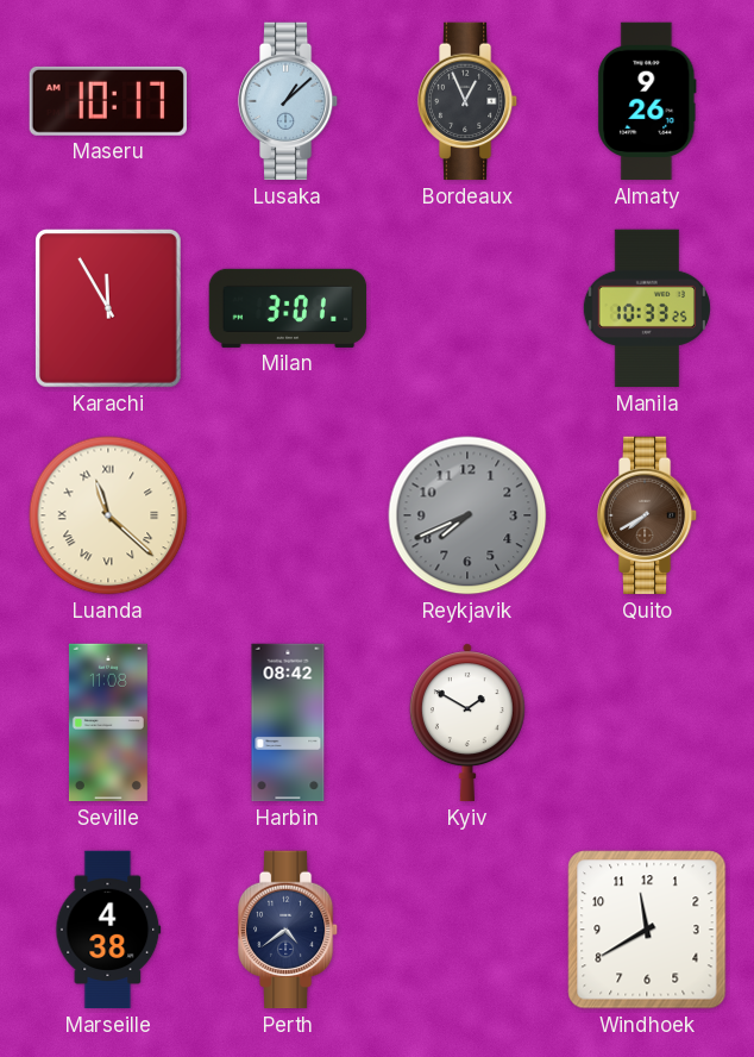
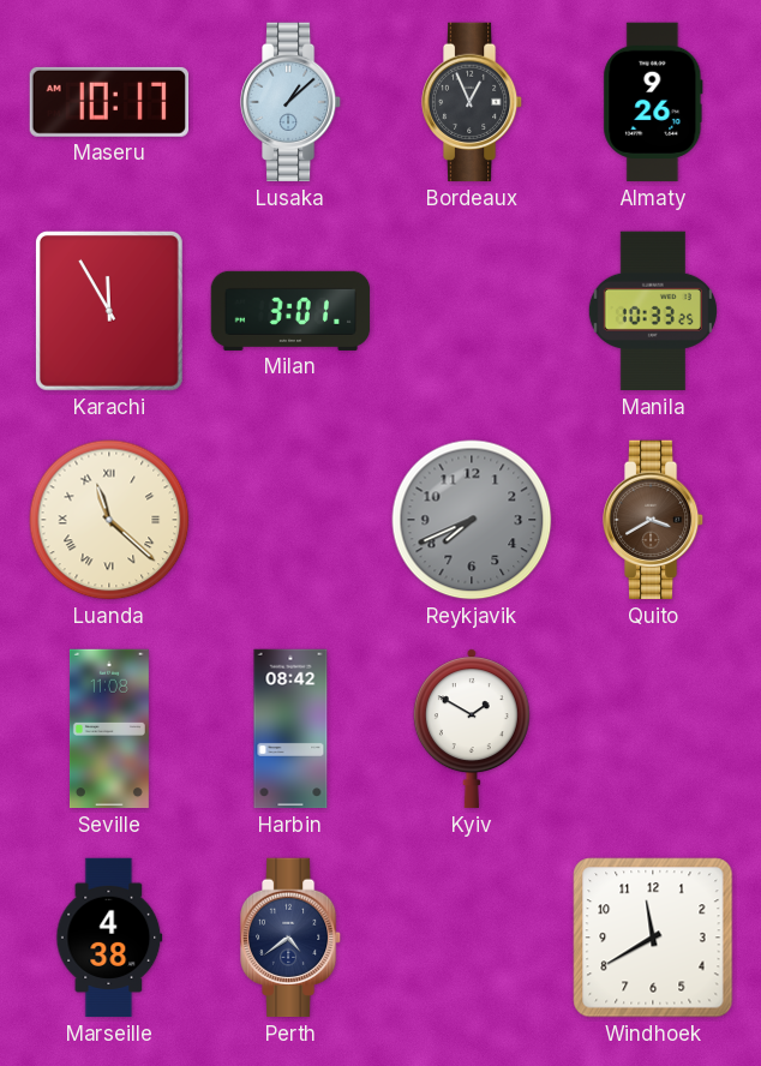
Quito: 7:40 -> 3:40
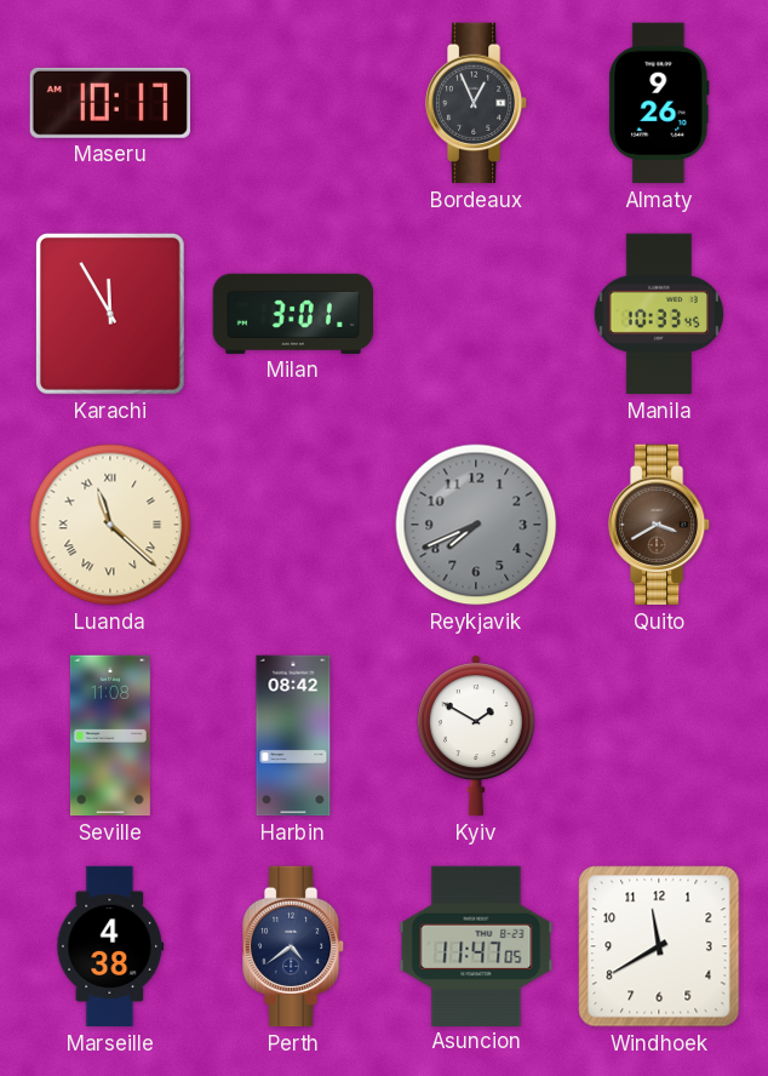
Lusaka: 1:08 -> none
Manila: 10:33:25 -> 10:33:45
Asuncion: none -> 11:47
